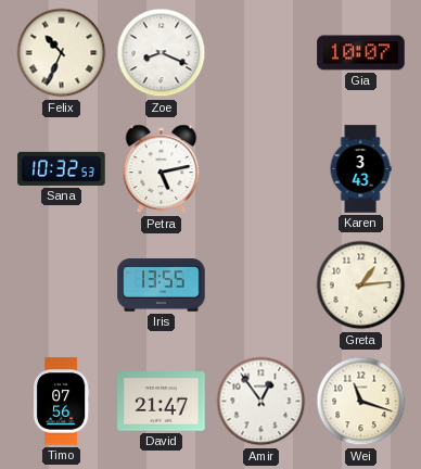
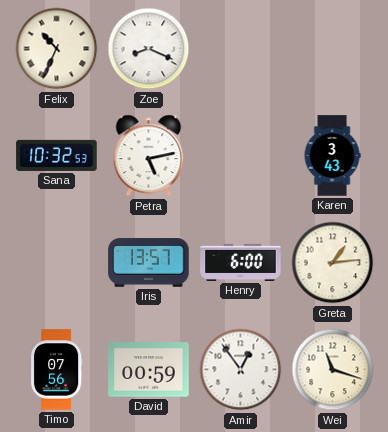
Gia: 10:07 -> none
Iris: 13:55 -> 13:57
Henry: none -> 6:00
David: 21:47 -> 00:59
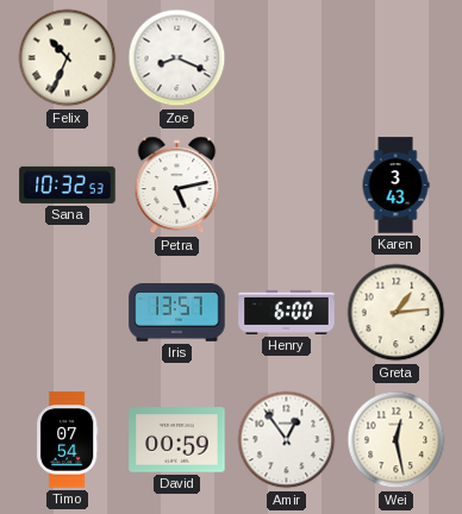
Timo: 07:56 -> 07:54
Wei: 11:18 -> 12:28
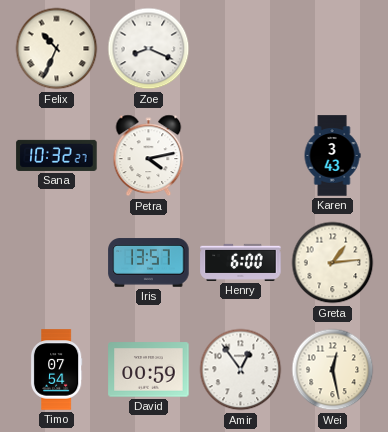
Sana: 10:32:53 -> 10:32:27
Petra: 5:13 -> 4:13
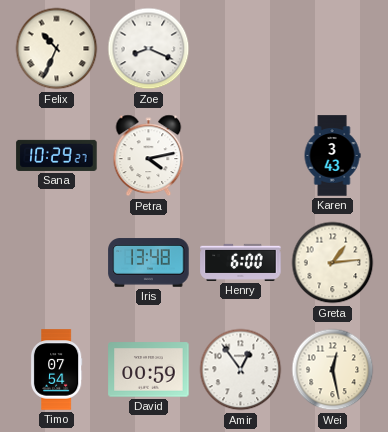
Sana: 10:32 -> 10:29
Iris: 13:57 -> 13:48
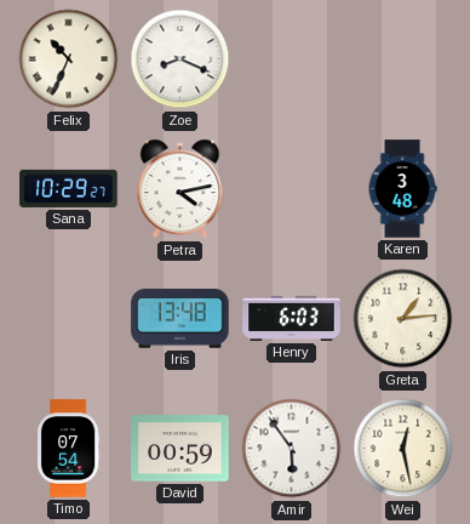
Karen: 3:43 -> 3:48
Henry: 6:00 -> 6:03
Amir: 12:54 -> 5:54
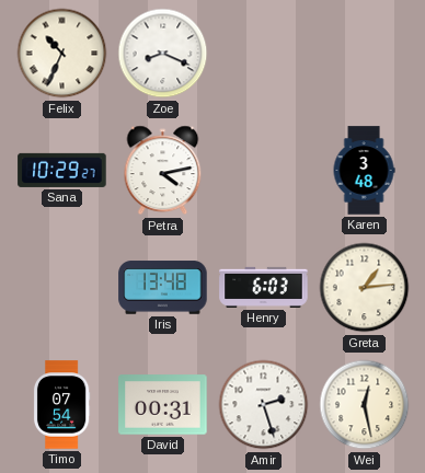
David: 00:59 -> 00:31
Amir: 5:54 -> 2:27
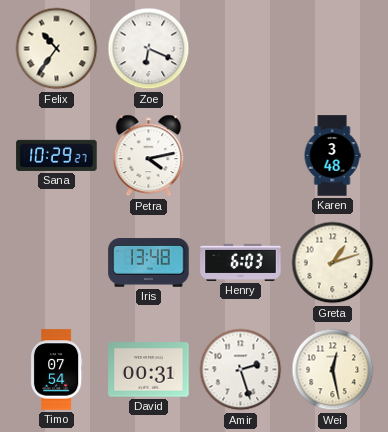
Felix: 10:34 -> 10:36
Zoe: 8:19 -> 6:19
Greta: 1:14 -> 1:12
